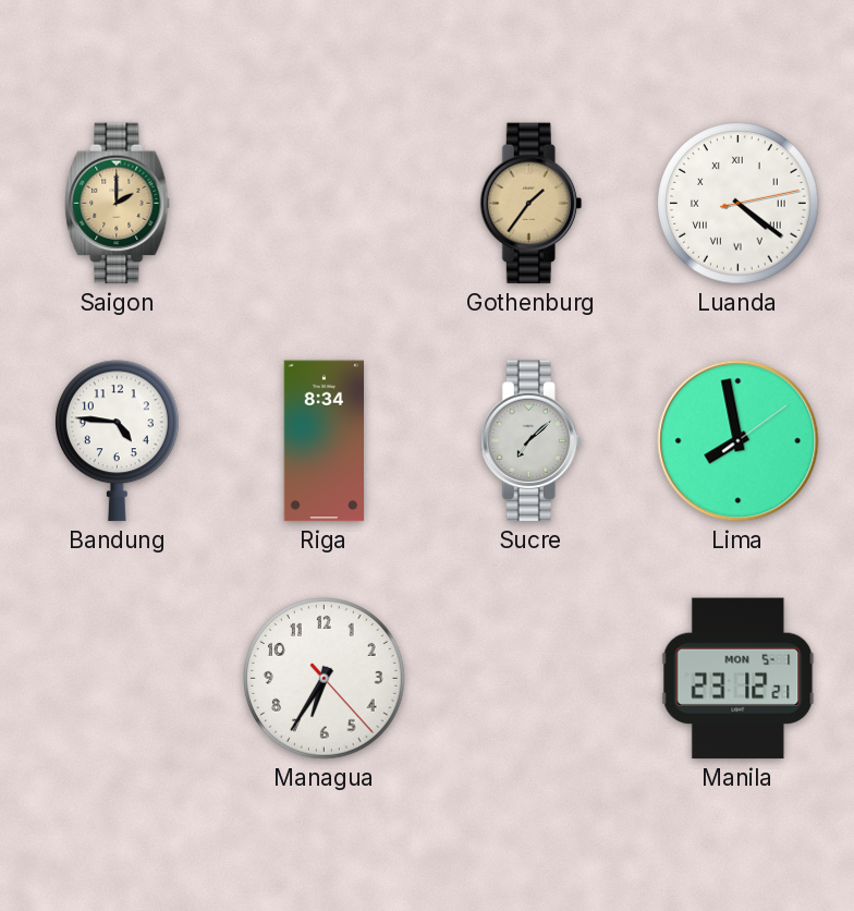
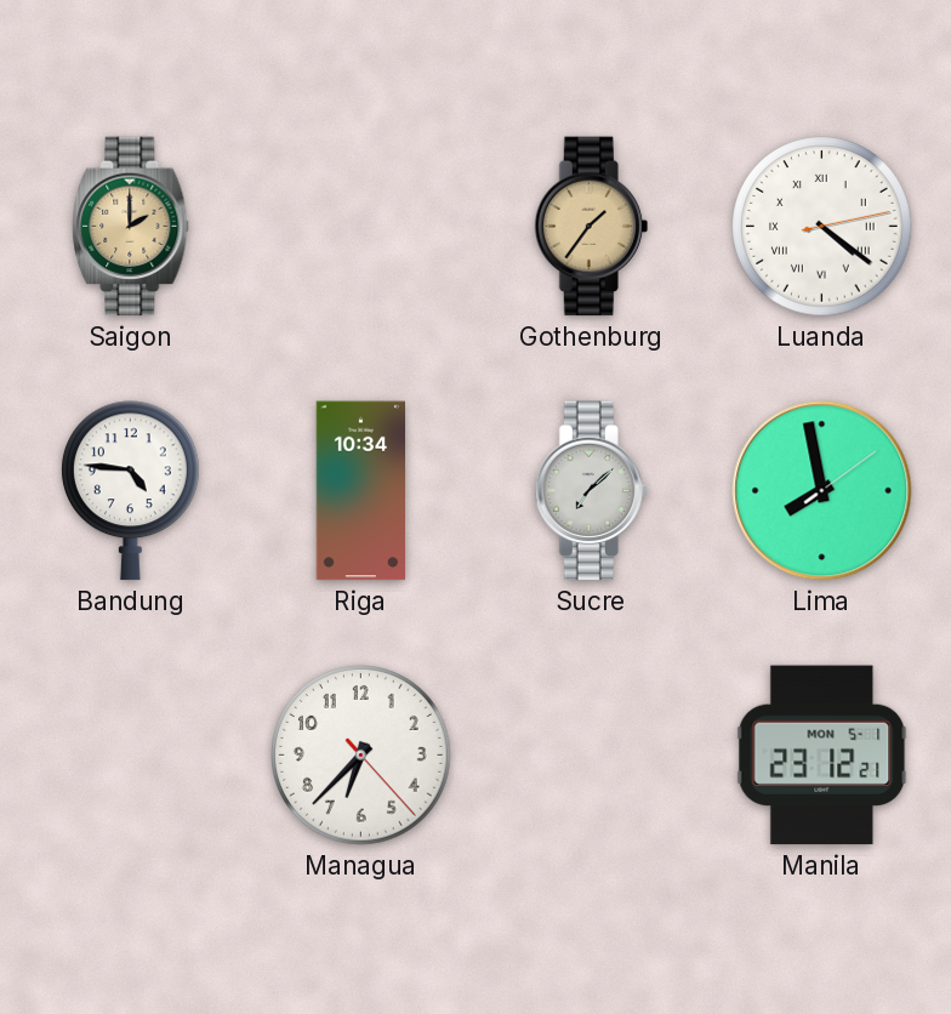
Riga: 8:34 -> 10:34
Managua: 6:35 -> 6:37
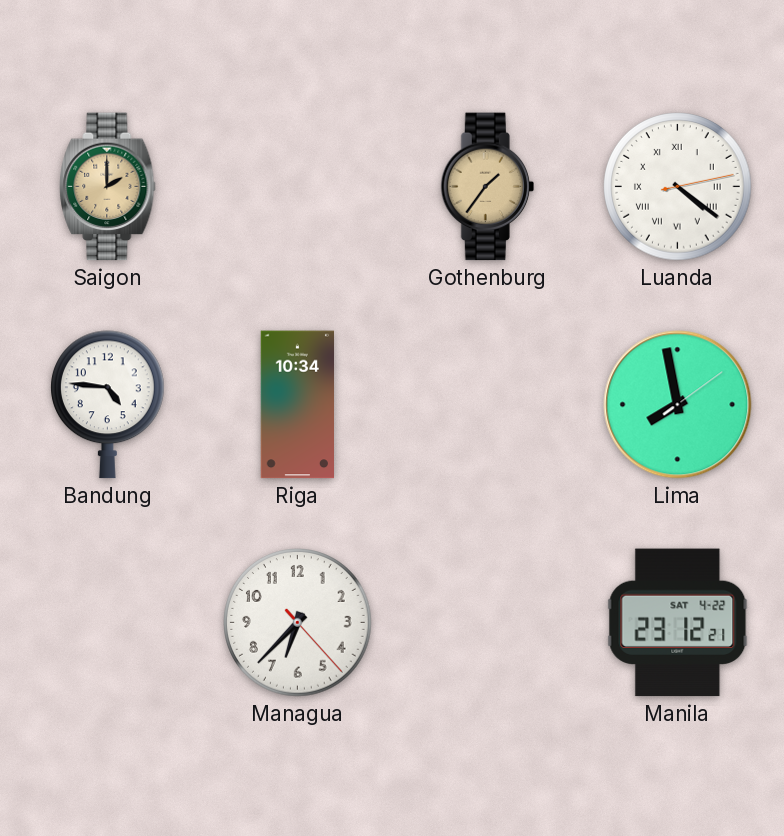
Sucre: 7:08 -> none
Manila date: MON 5-1 -> SAT 4-22
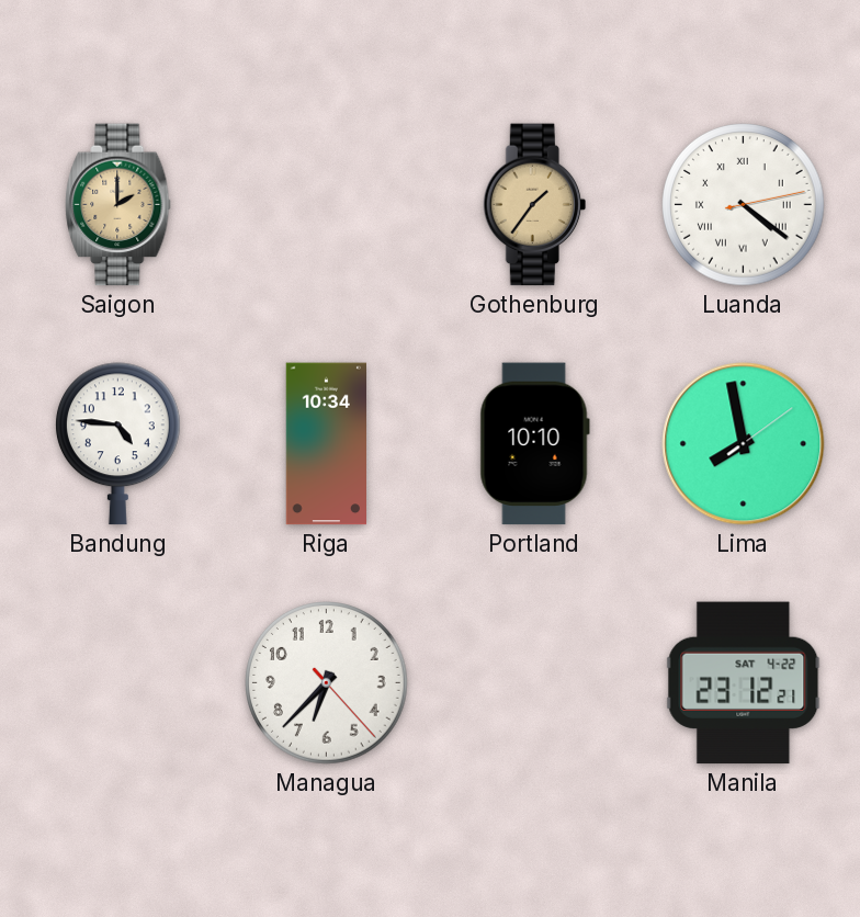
Portland: none -> 10:10
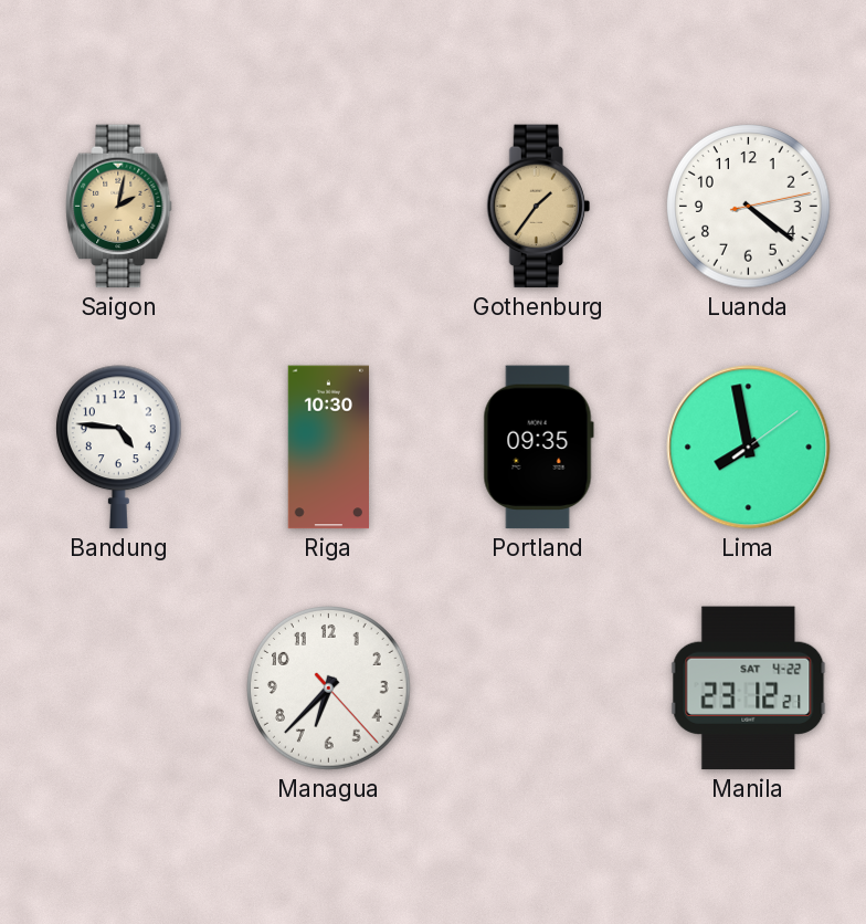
Saigon: 2:00 -> 2:02
Luanda numerals: Roman -> Arabic
Riga: 10:34 -> 10:30
Portland: 10:10 -> 09:35
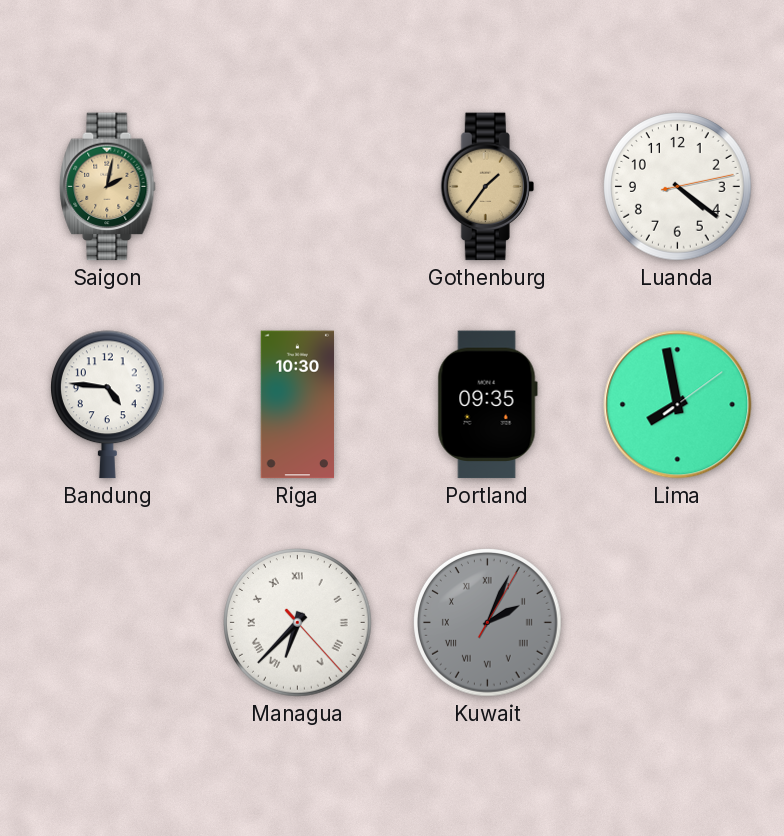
Managua numerals: Arabic -> Roman
Kuwait: none -> 2:04
Manila: 23:12 -> none
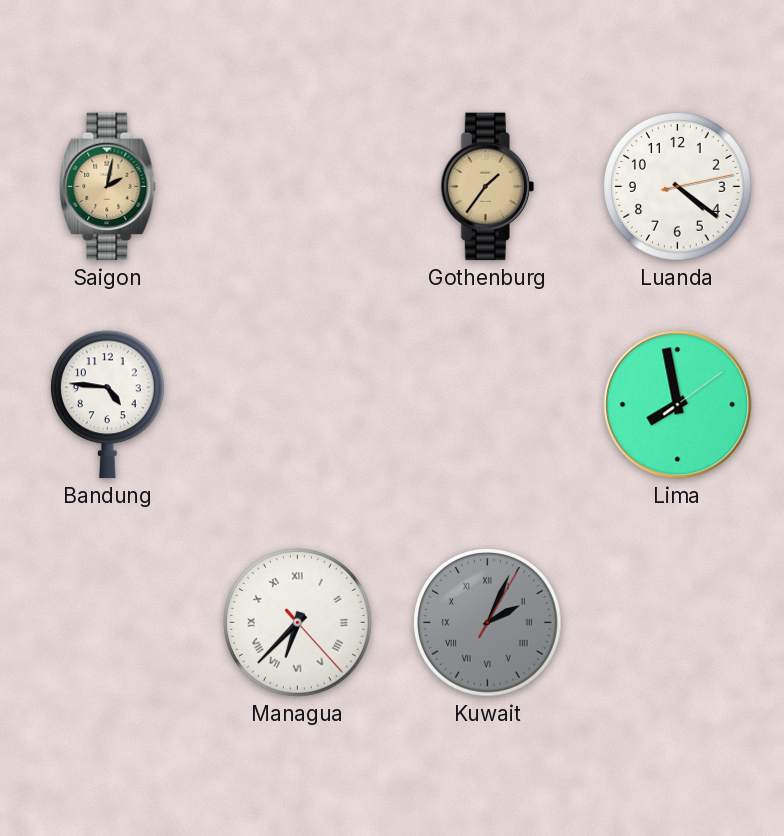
Riga: 10:30 -> none
Portland: 09:35 -> none
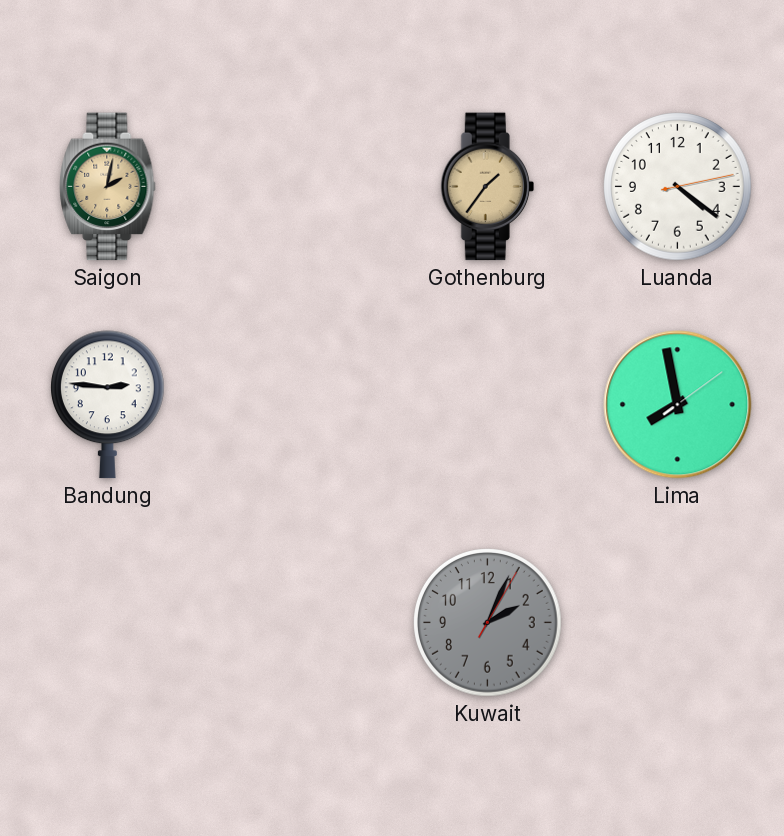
Bandung: 4:46 -> 2:46
Managua: 6:37 -> none
Kuwait numerals: Roman -> Arabic
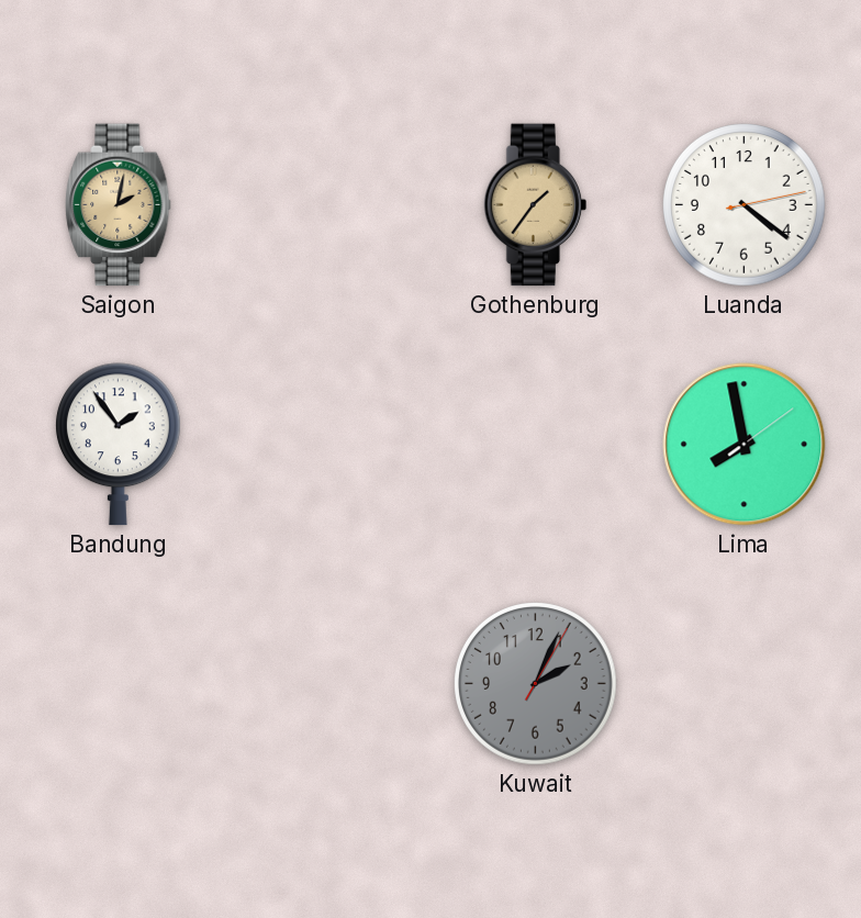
Bandung: 2:46 -> 1:54
